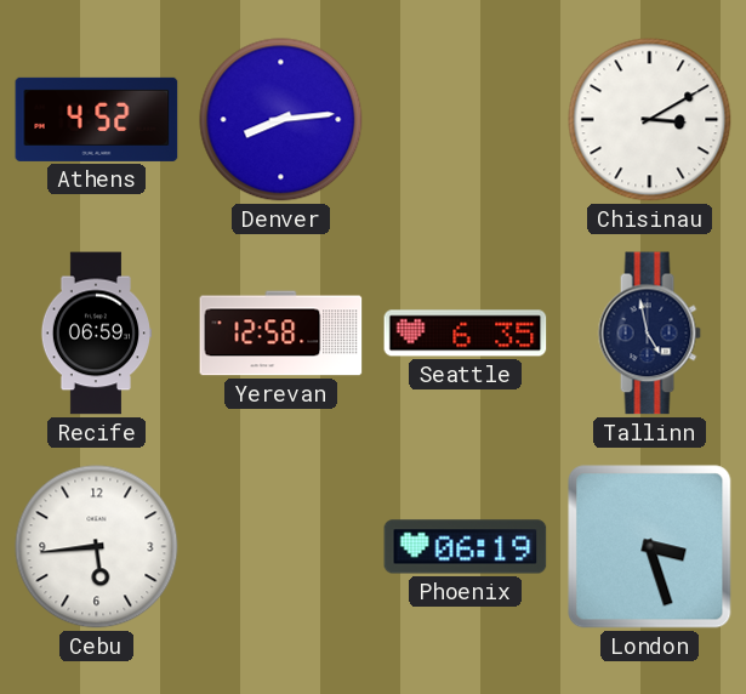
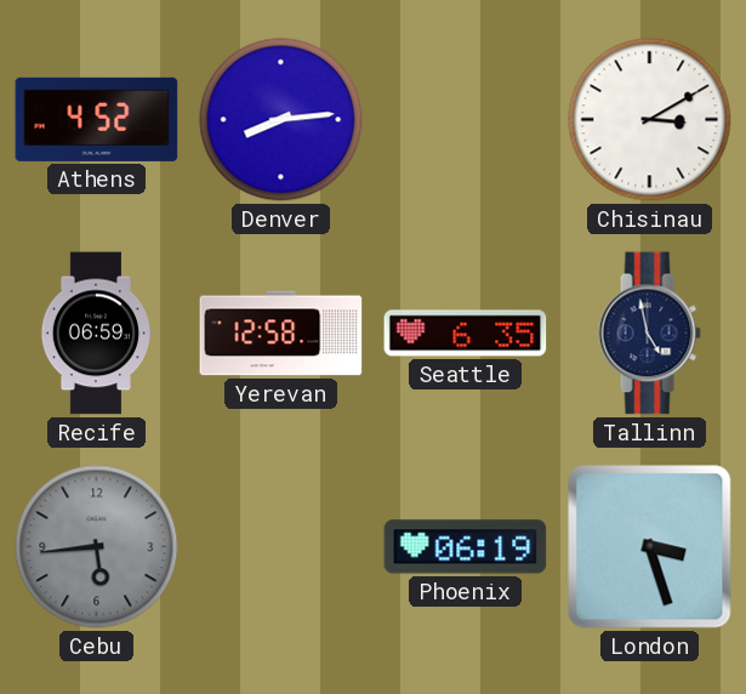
Cebu dial: white -> grey
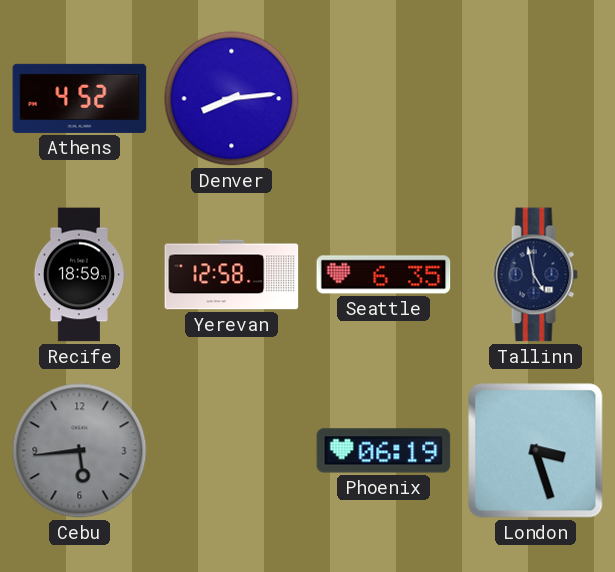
Chisinau: 3:10 -> none
Recife: 06:59 -> 18:59
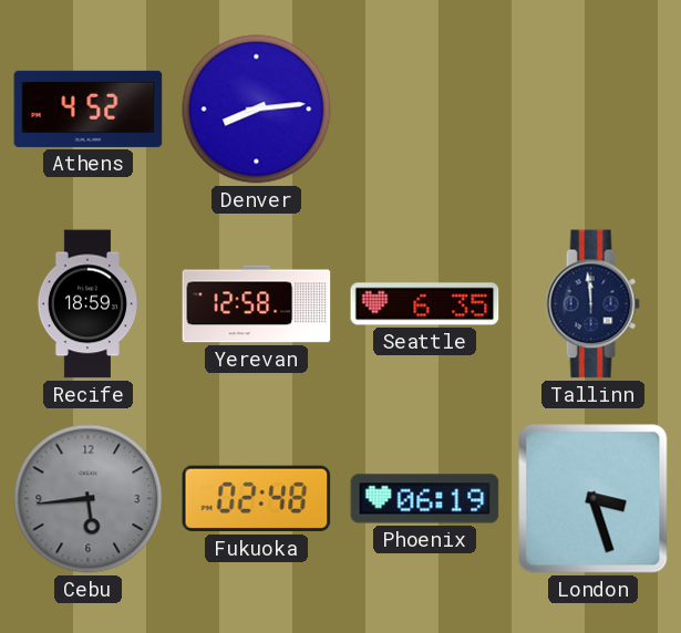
Tallinn: 4:58 -> 11:59
Fukuoka: none -> 02:48
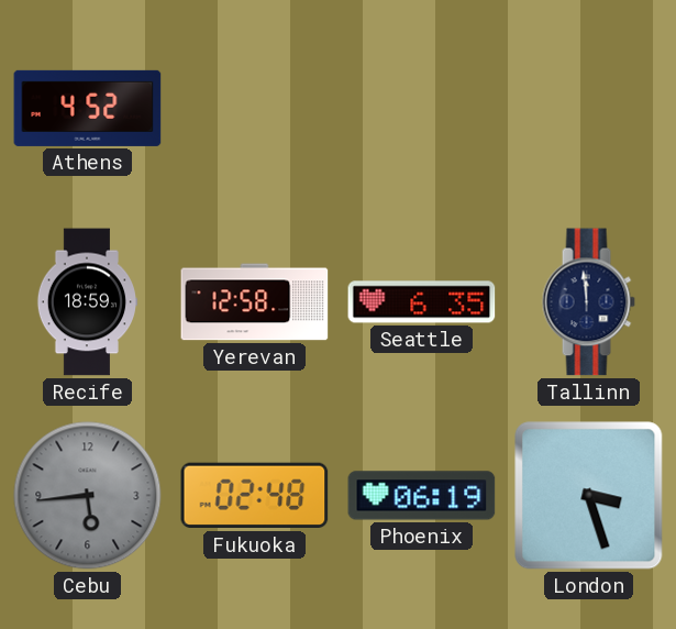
Denver: 8:14 -> none
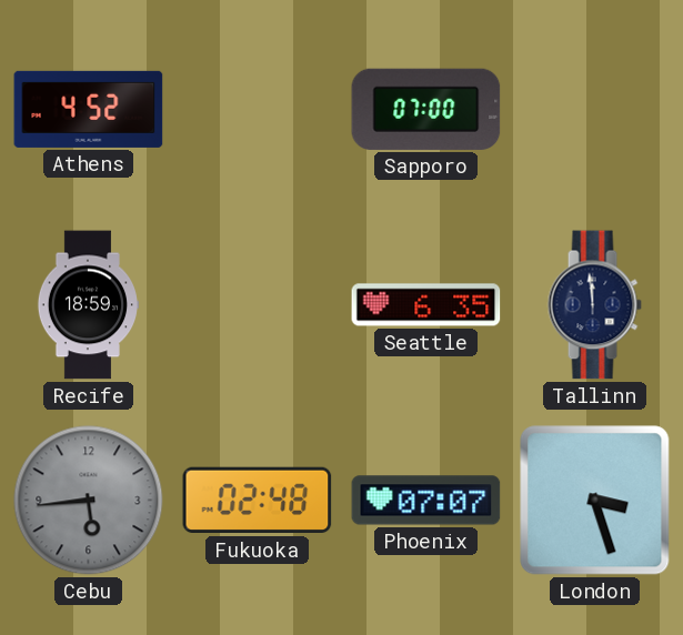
Sapporo: none -> 07:00
Yerevan: 12:58 -> none
Phoenix: 06:19 -> 07:07
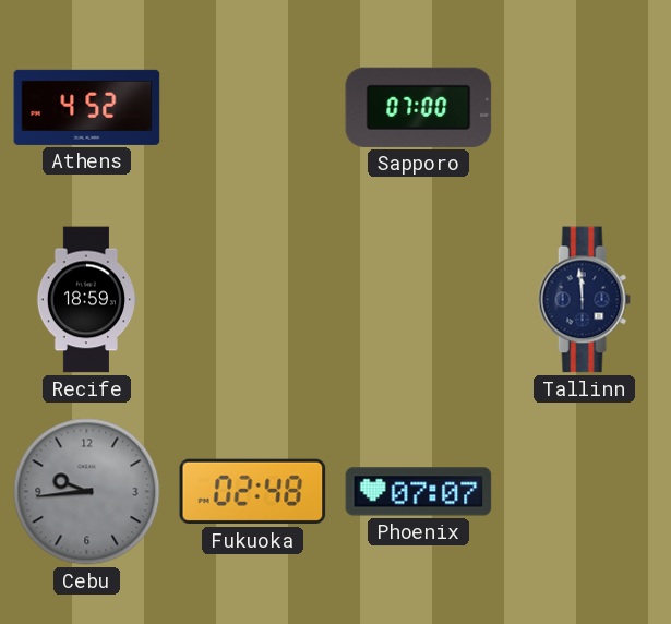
Seattle: 6:35 -> none
Cebu: 5:44 -> 9:44
London: 3:27 -> none
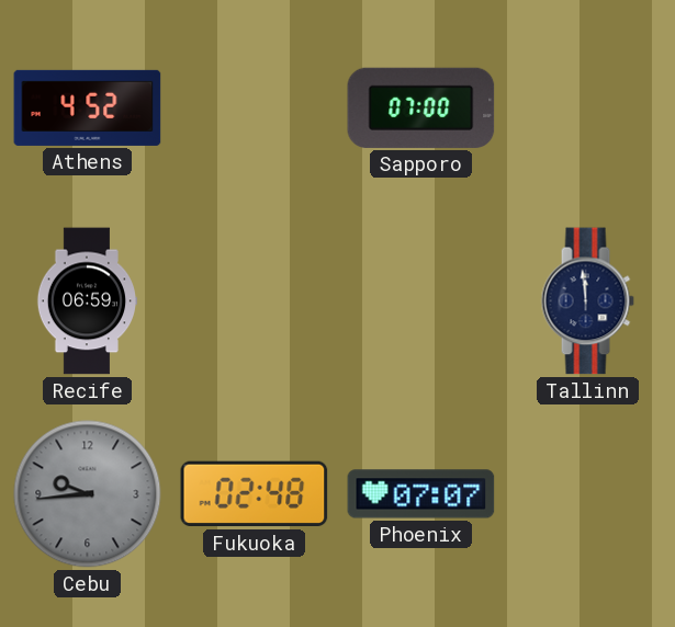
Recife: 18:59 -> 06:59
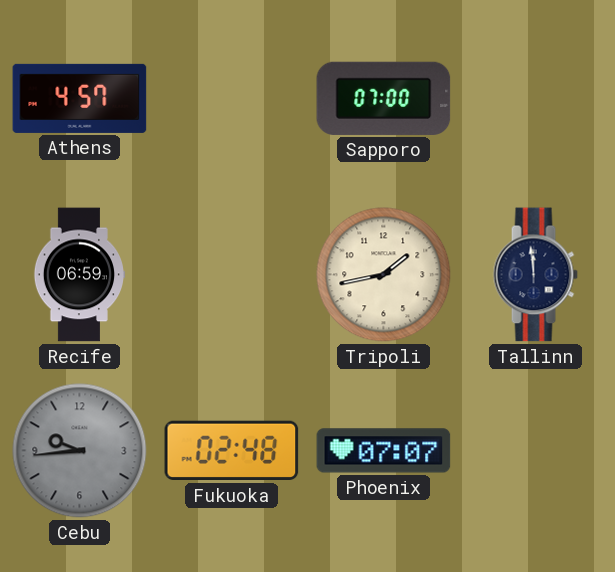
Athens: 4:52 -> 4:57
Tripoli: none -> 1:43
